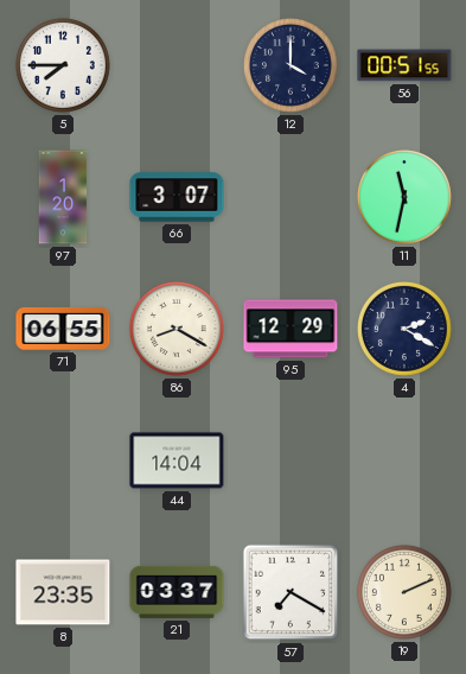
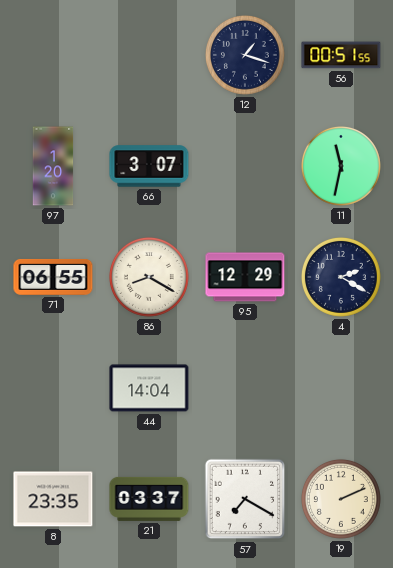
5: 7:45 -> none
12: 4:00 -> 1:18
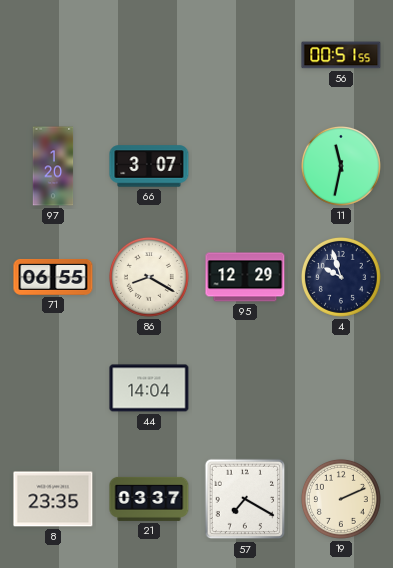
12: 1:18 -> none
4: 2:20 -> 9:57
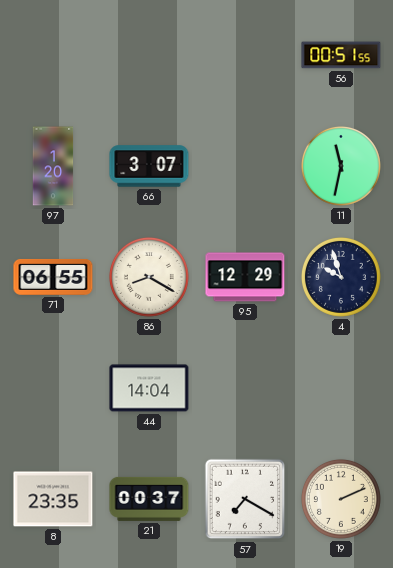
21: 03:37 -> 00:37
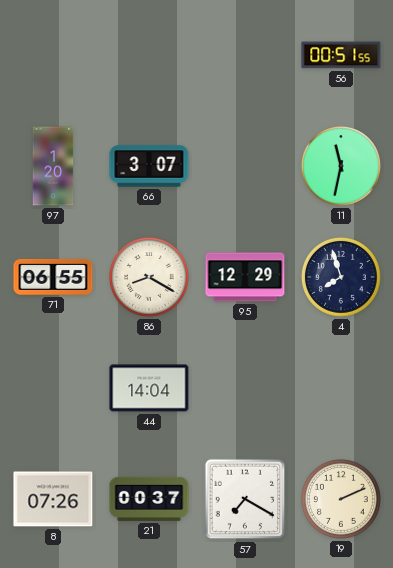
4: 9:57 -> 7:57
8: 23:35 -> 07:26
